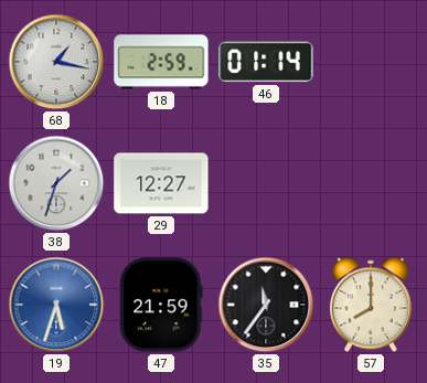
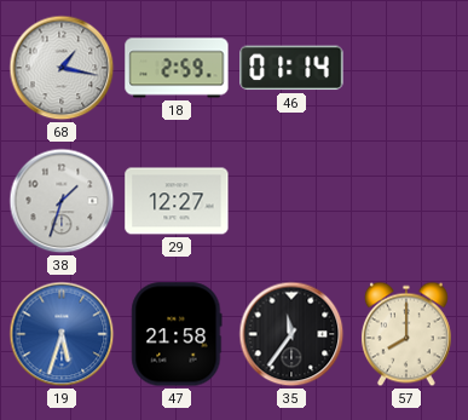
47: 21:59 -> 21:58
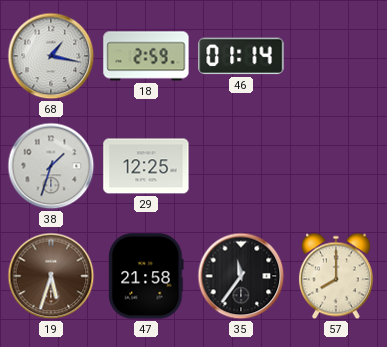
29: 12:27 -> 12:25
19 dial: blue -> brown
